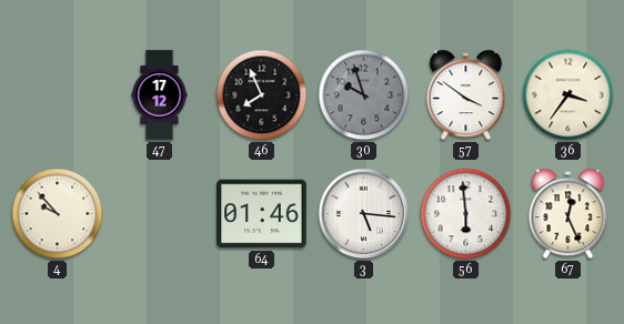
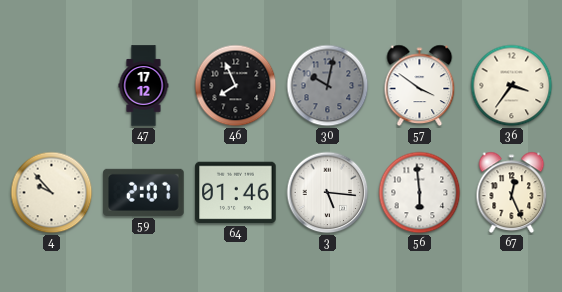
30: 9:57 -> 10:02
59: none -> 2:07
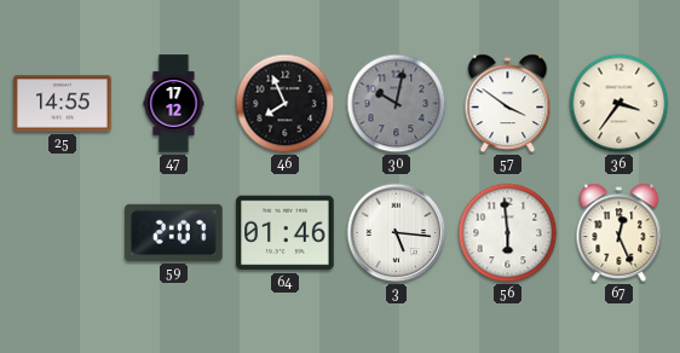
25: none -> 14:55
4: 9:53 -> none
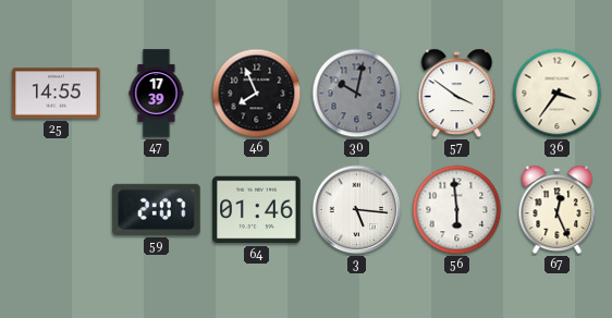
47: 17:12 -> 17:39
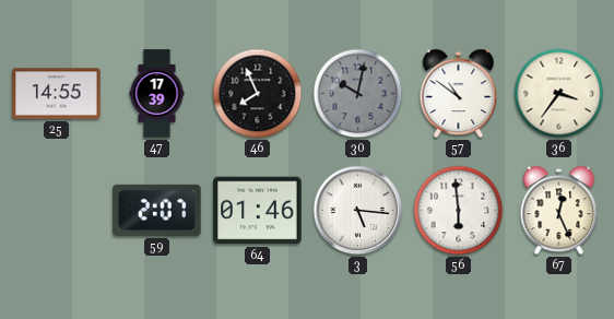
57: 3:51 -> 10:51
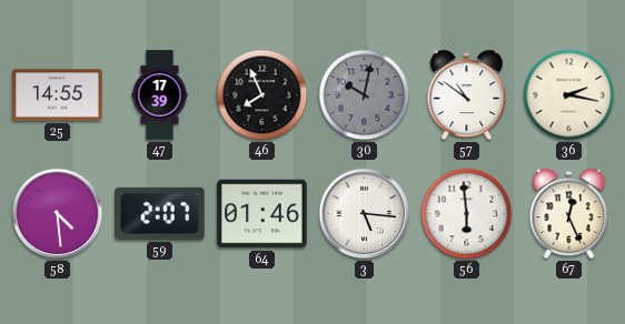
36: 3:36 -> 2:17
58: none -> 4:29
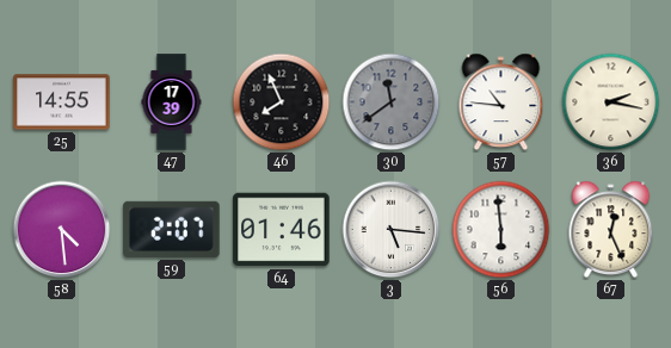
30: 10:02 -> 11:39
57: 10:51 -> 10:46
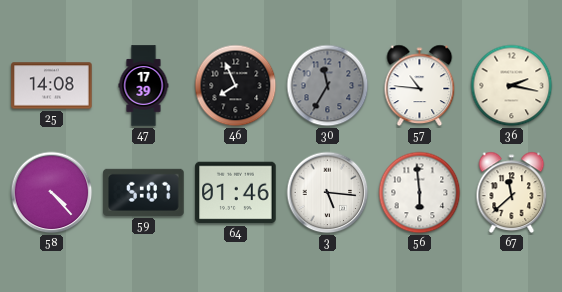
25: 14:55 -> 14:08
30: 11:39 -> 11:35
58: 4:29 -> 4:23
59: 2:07 -> 5:07
67: 12:26 -> 11:38
